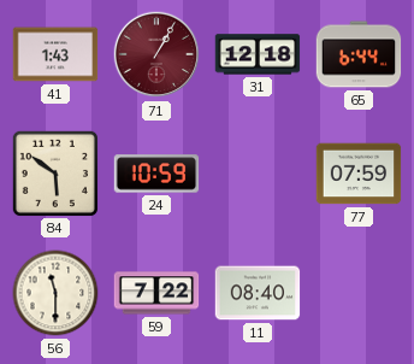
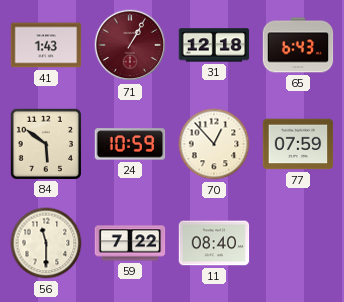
65: 6:44 -> 6:43
70: none -> 12:53
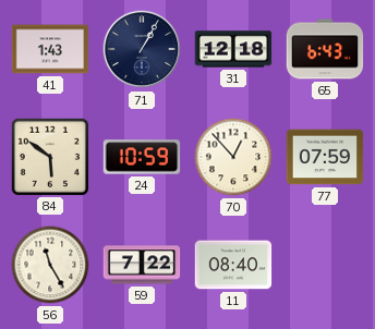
71 dial: burgundy -> navy
56: 11:30 -> 11:25
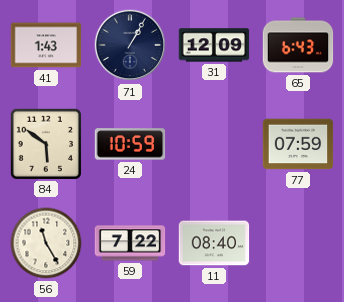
31: 12:18 -> 12:09
70: 12:53 -> none
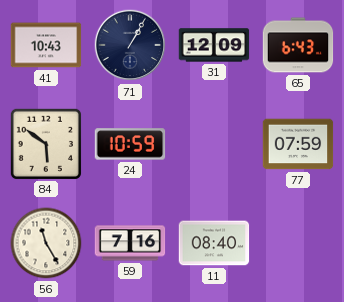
41: 1:43 -> 10:43
59: 7:22 -> 7:16
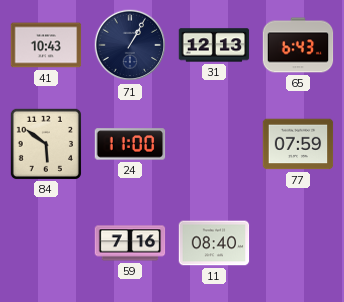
31: 12:09 -> 12:13
24: 10:59 -> 11:00
56: 11:25 -> none
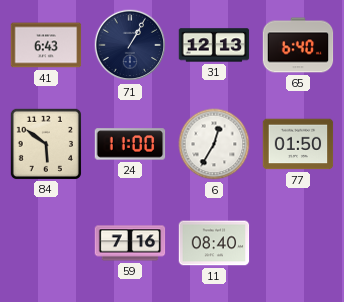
41: 10:43 -> 6:43
65: 6:43 -> 6:40
6: none -> 12:35
77: 07:59 -> 01:50
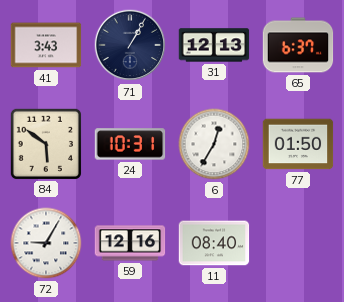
41: 6:43 -> 3:43
65: 6:40 -> 6:37
24: 11:00 -> 10:31
72: none -> 9:05
59: 7:16 -> 12:16
